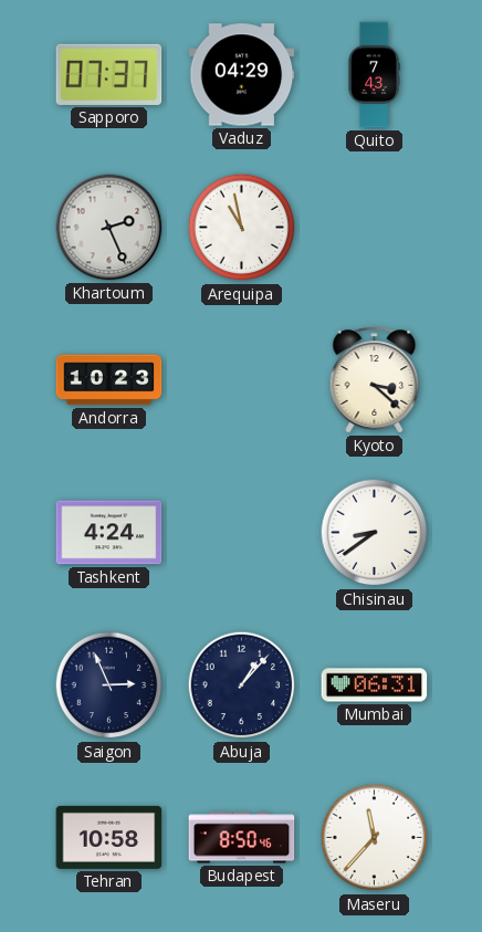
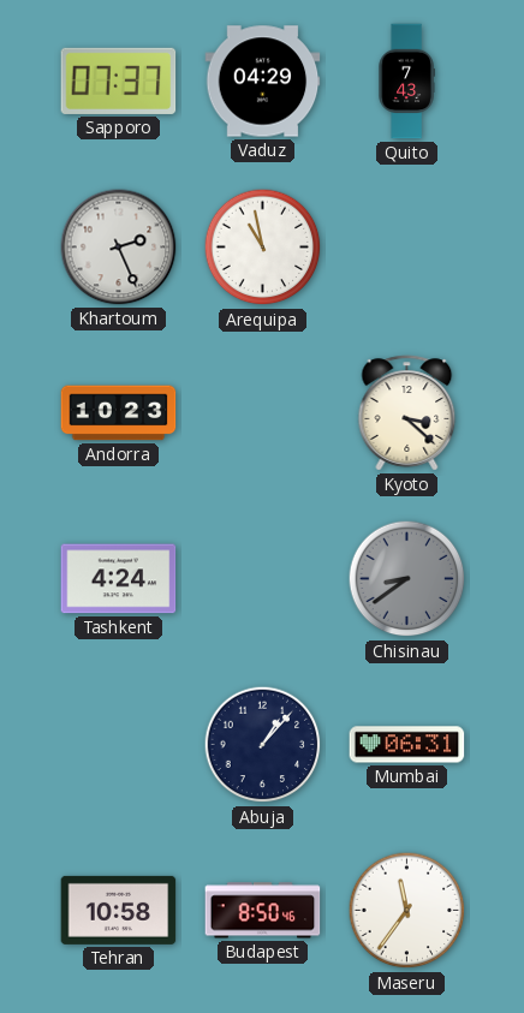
Chisinau dial: white -> grey
Saigon: 2:56 -> none
Maseru: 11:37 -> 11:36
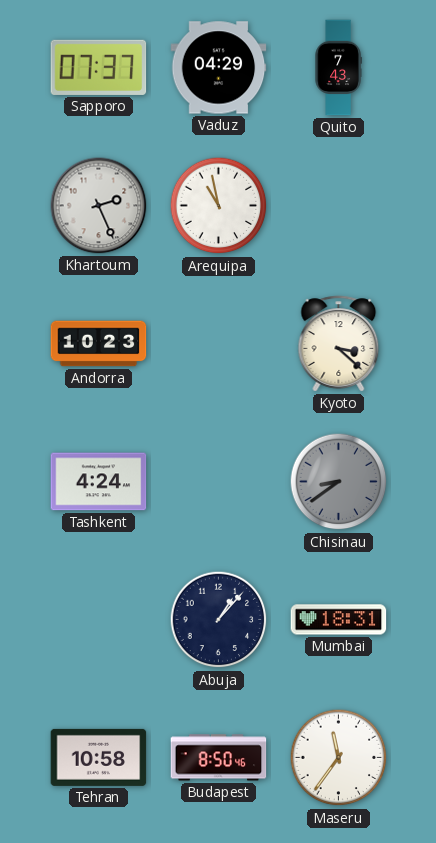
Mumbai: 06:31 -> 18:31
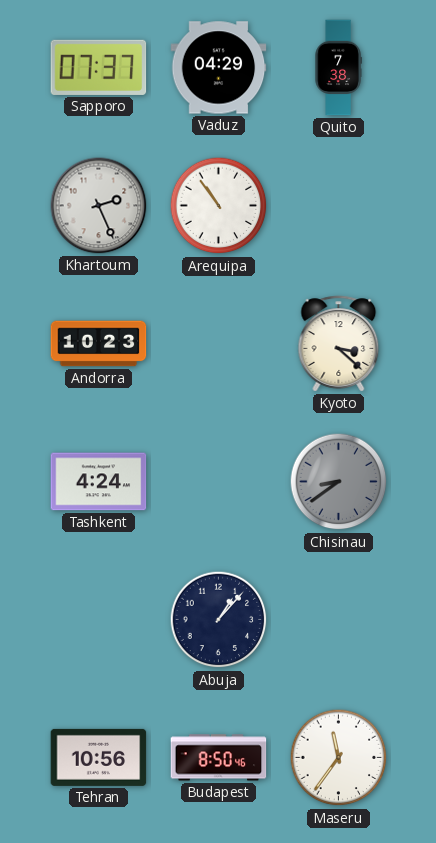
Quito: 7:43 -> 7:38
Arequipa: 10:58 -> 10:54
Mumbai: 18:31 -> none
Tehran: 10:58 -> 10:56
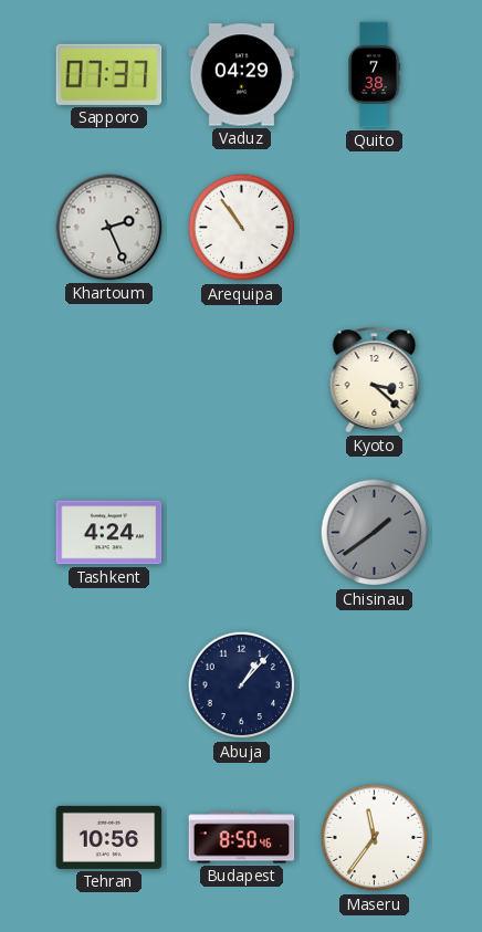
Andorra: 10:23 -> none
Chisinau: 8:39 -> 1:39
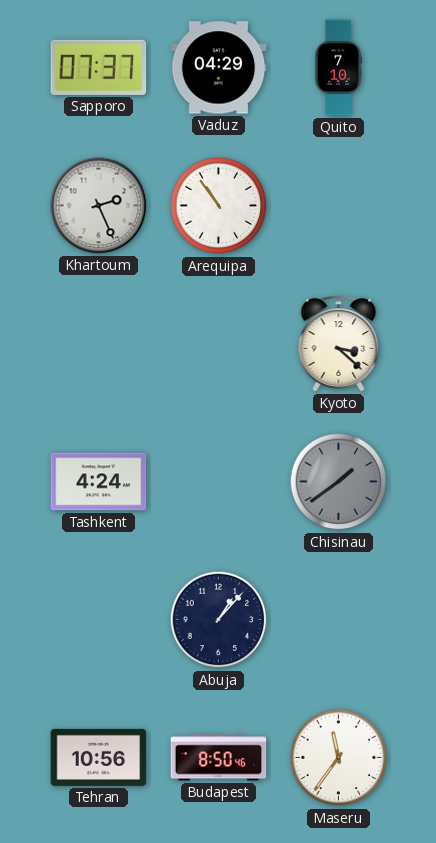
Quito: 7:38 -> 7:10
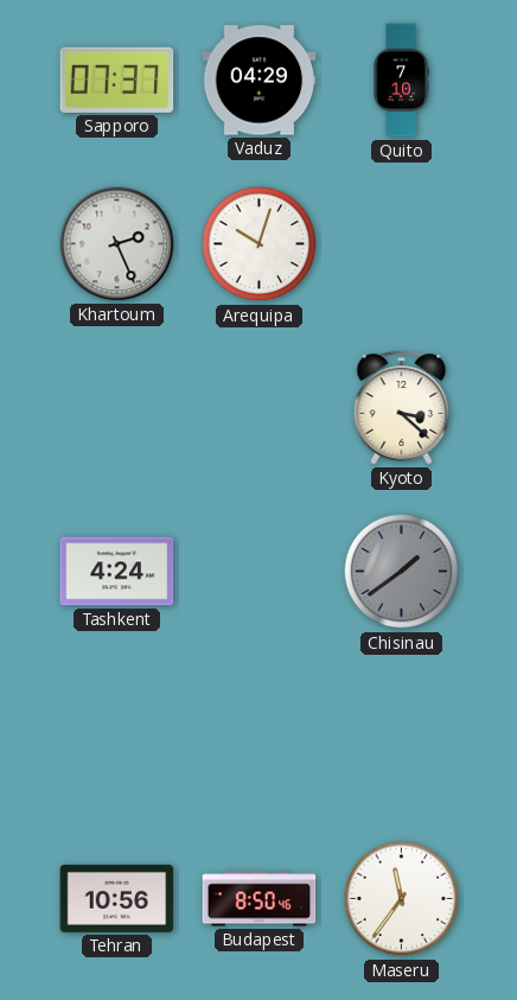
Arequipa: 10:54 -> 10:03
Abuja: 1:07 -> none
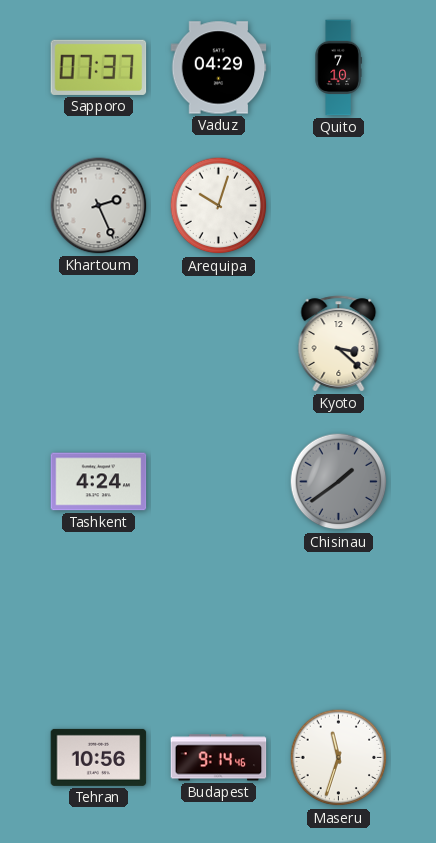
Budapest: 8:50 -> 9:14
Maseru: 11:36 -> 11:33
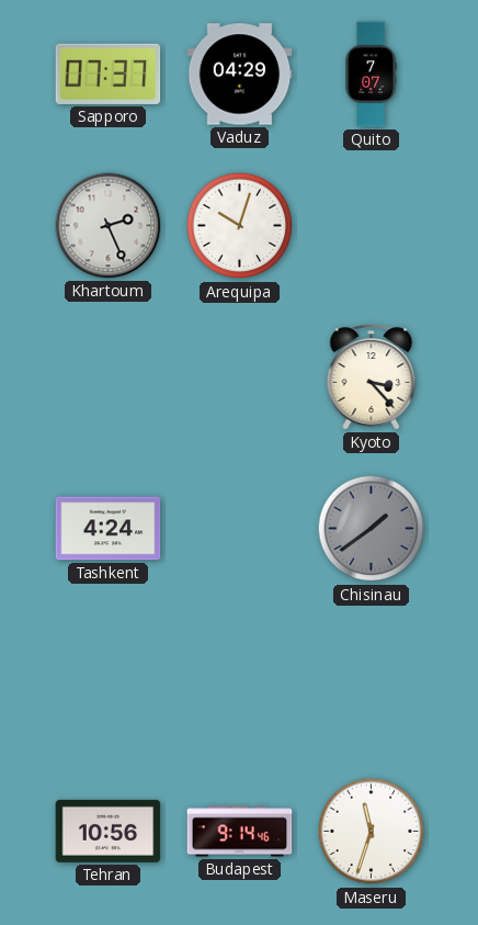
Quito: 7:10 -> 7:07
Kyoto: 3:22 -> 3:23
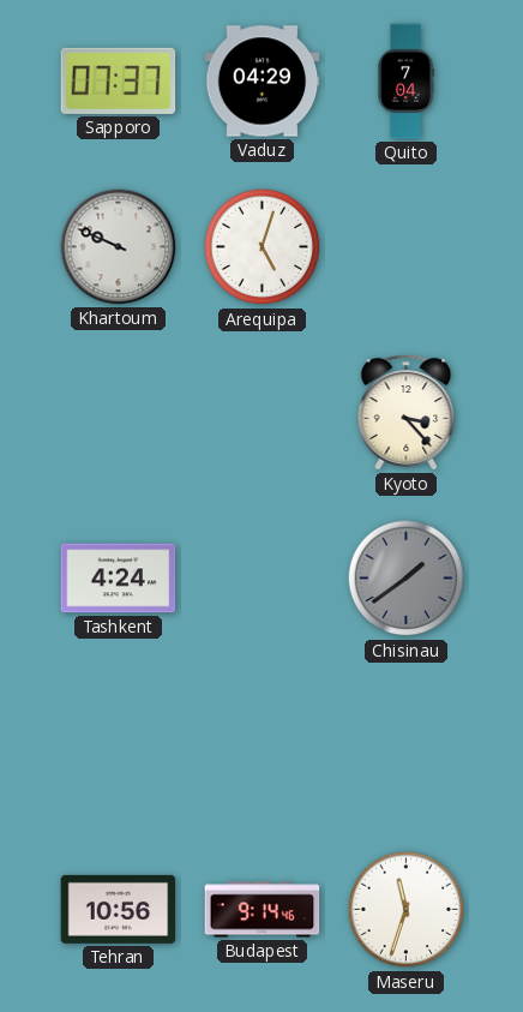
Quito: 7:07 -> 7:04
Khartoum: 2:26 -> 9:49
Arequipa: 10:03 -> 5:03
